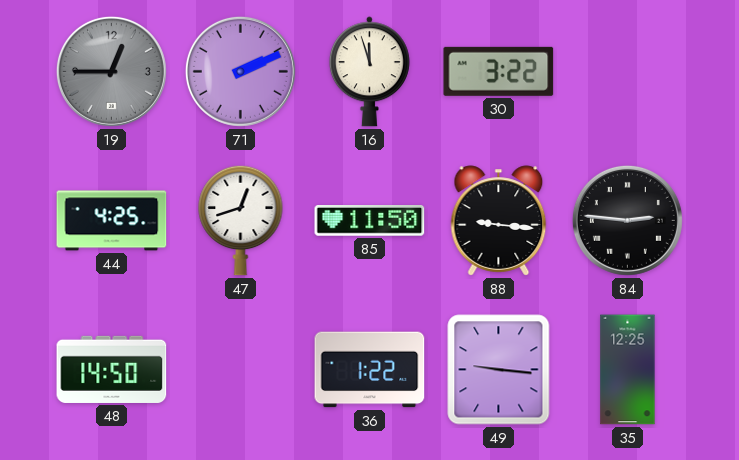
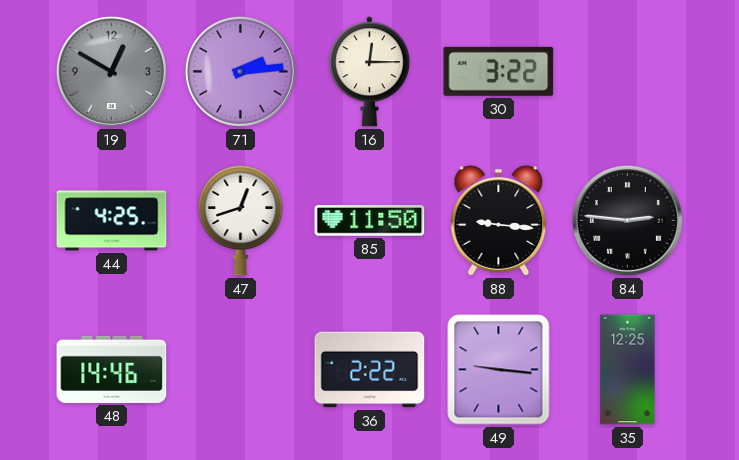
19: 12:45 -> 12:50
71: 2:11 -> 2:14
16: 11:57 -> 12:15
48: 14:50 -> 14:46
36: 1:22 -> 2:22
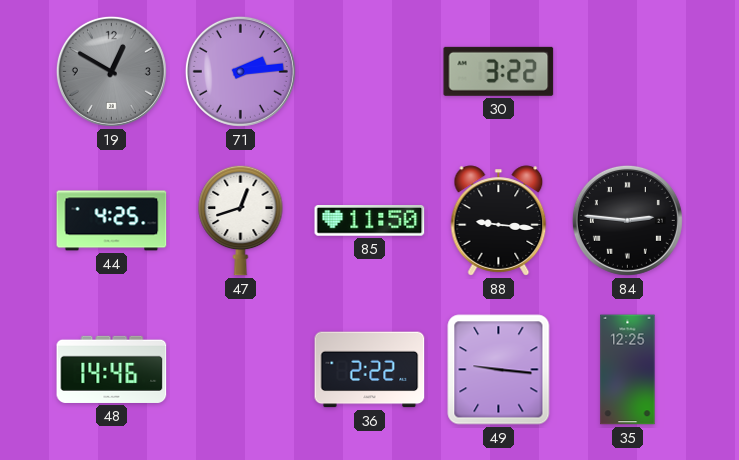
16: 12:15 -> none
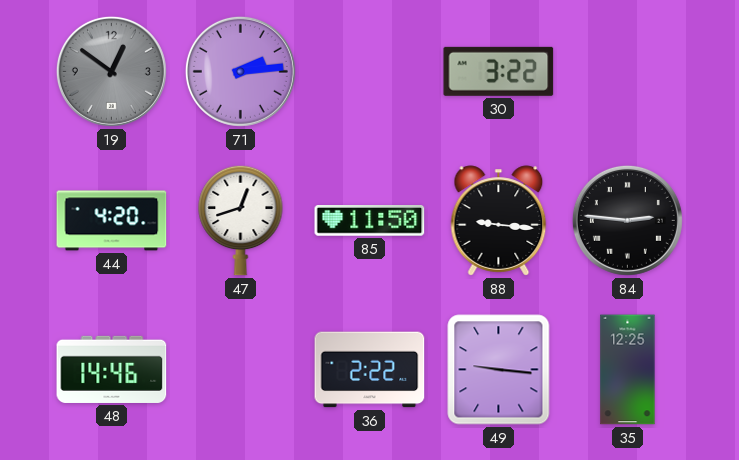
19: 12:50 -> 12:51
44: 4:25 -> 4:20
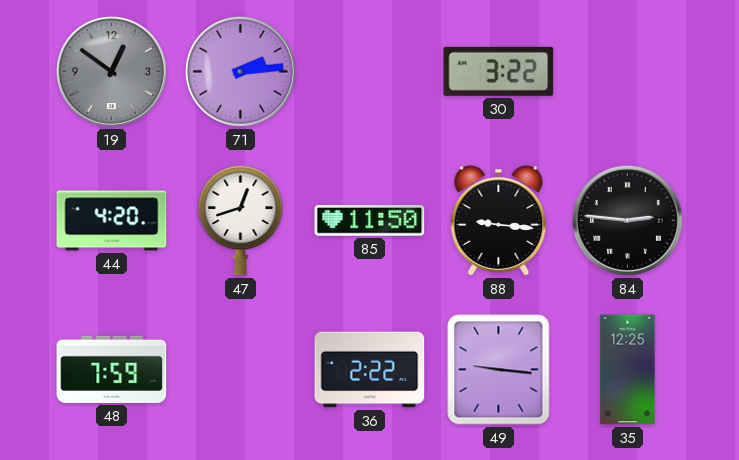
48: 14:46 -> 7:59
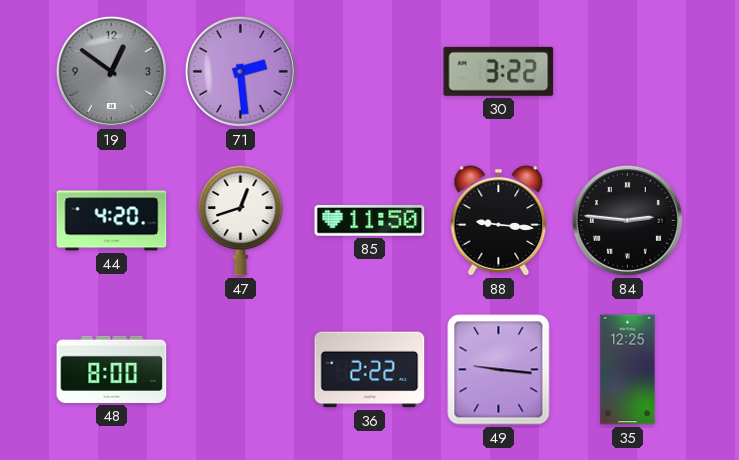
71: 2:14 -> 2:29
48: 7:59 -> 8:00
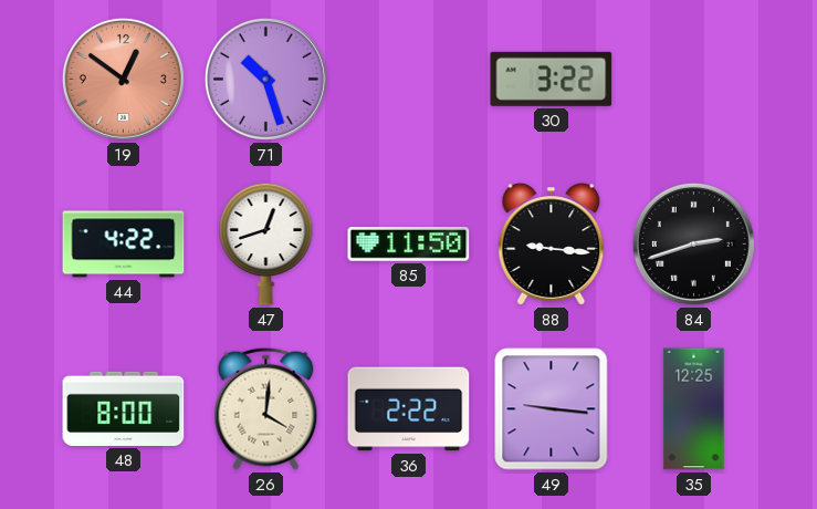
19 dial: grey -> salmon
71: 2:29 -> 10:27
44: 4:20 -> 4:22
84: 2:46 -> 2:42
26: none -> 4:01
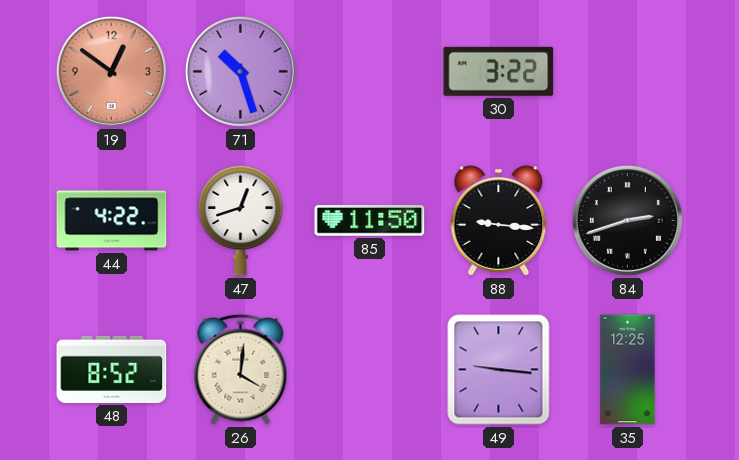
48: 8:00 -> 8:52
36: 2:22 -> none
